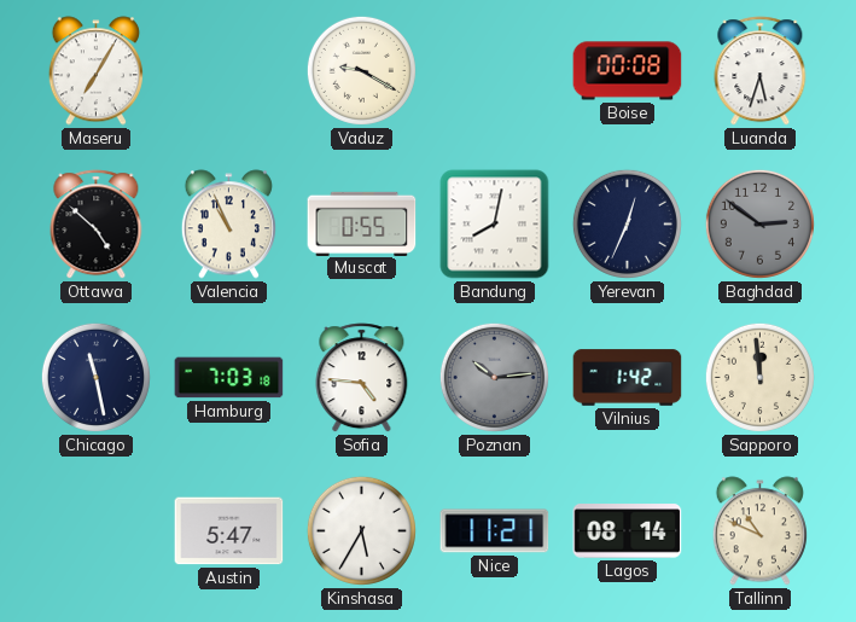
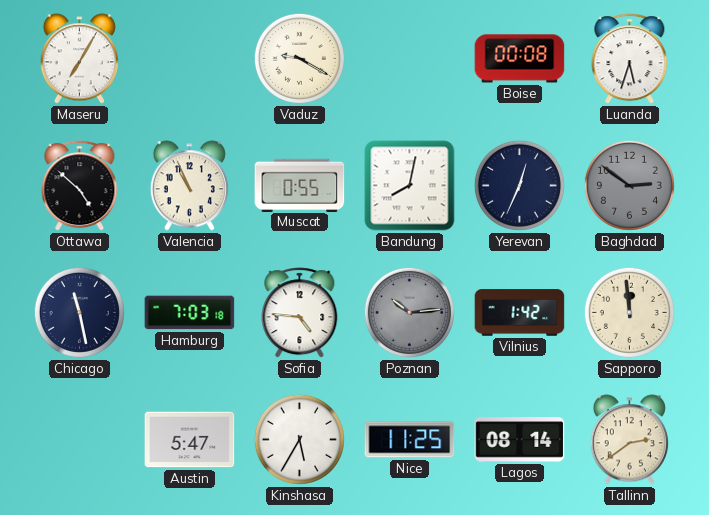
Nice: 11:21 -> 11:25
Tallinn: 10:49 -> 2:39
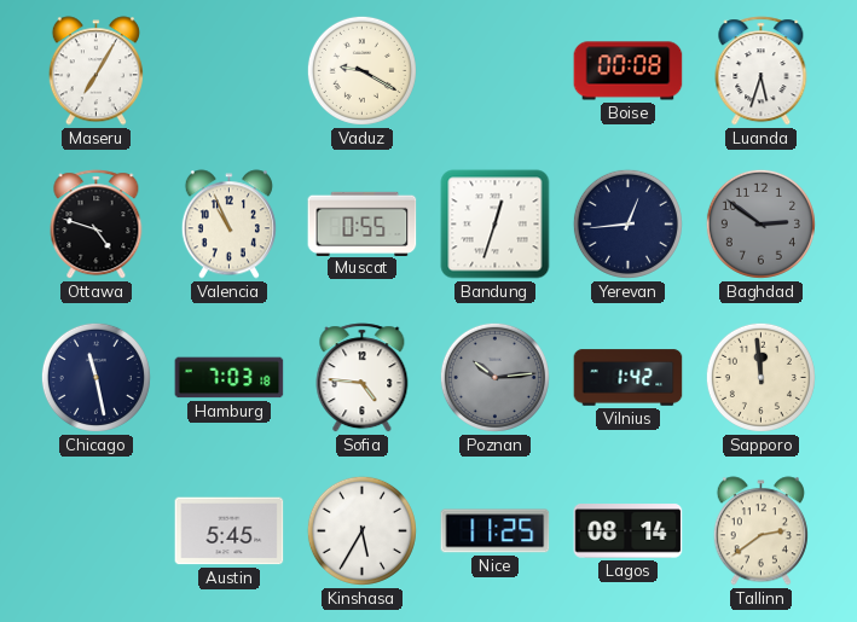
Ottawa: 4:52 -> 4:48
Bandung: 8:02 -> 12:33
Yerevan: 12:34 -> 12:44
Austin: 5:47 -> 5:45
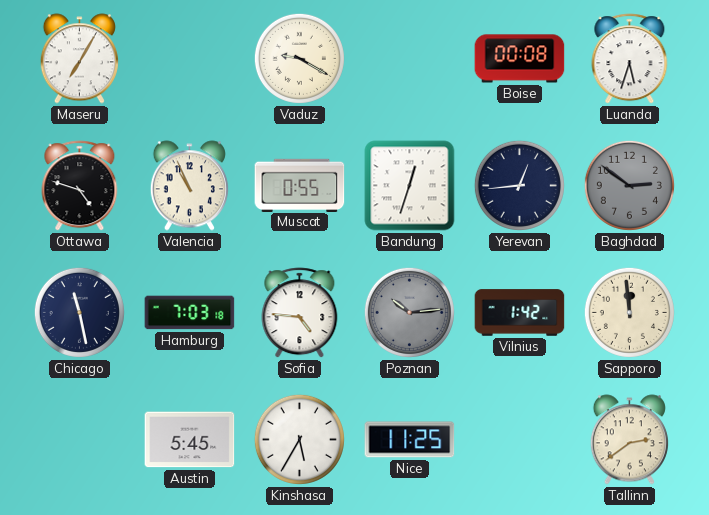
Lagos: 08:14 -> none
